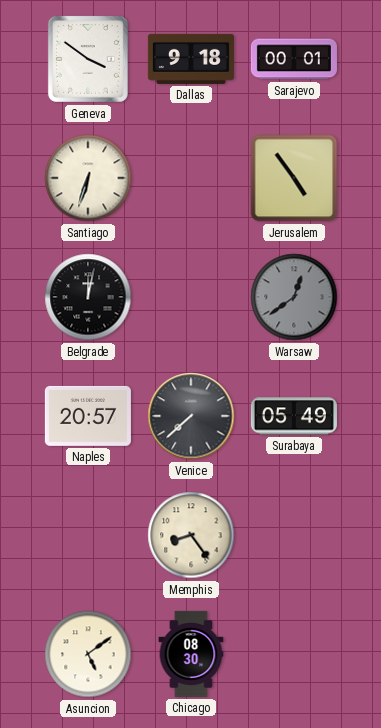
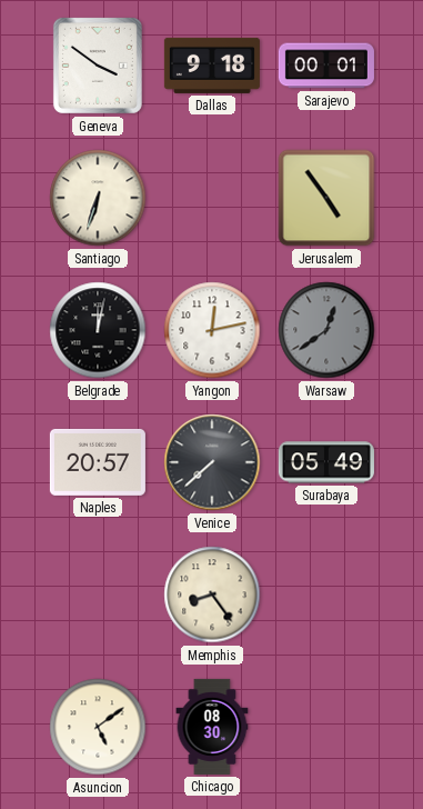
Yangon: none -> 12:13
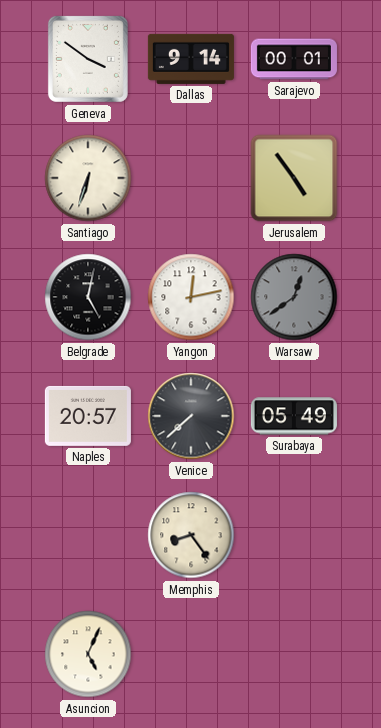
Dallas: 9:18 -> 9:14
Belgrade: 12:02 -> 5:02
Asuncion: 5:09 -> 5:04
Chicago: 08:30 -> none
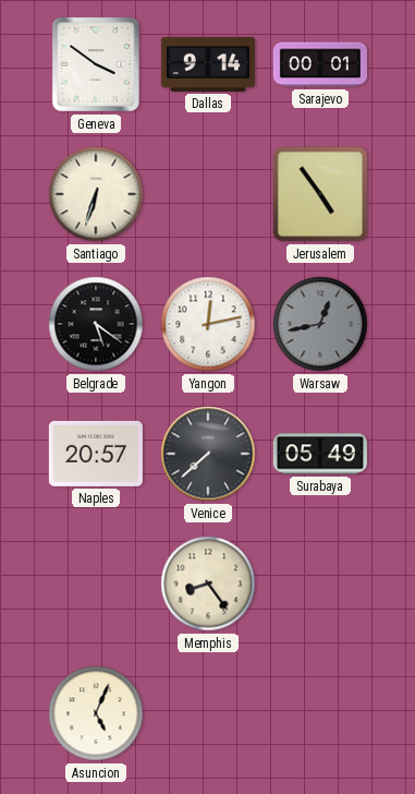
Belgrade: 5:02 -> 5:21
Warsaw: 12:39 -> 12:43
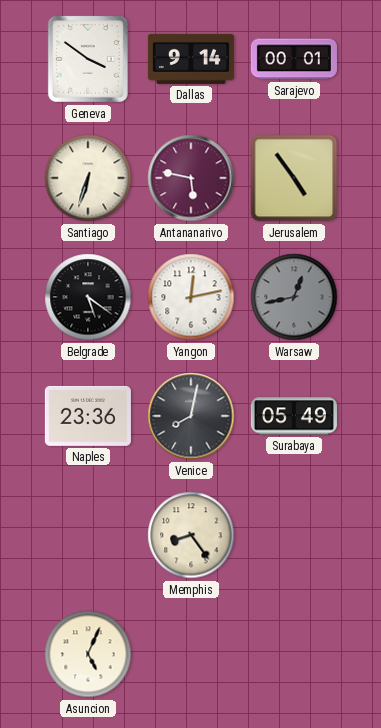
Antananarivo: none -> 5:47
Naples: 20:57 -> 23:36
Venice: 7:38 -> 8:02
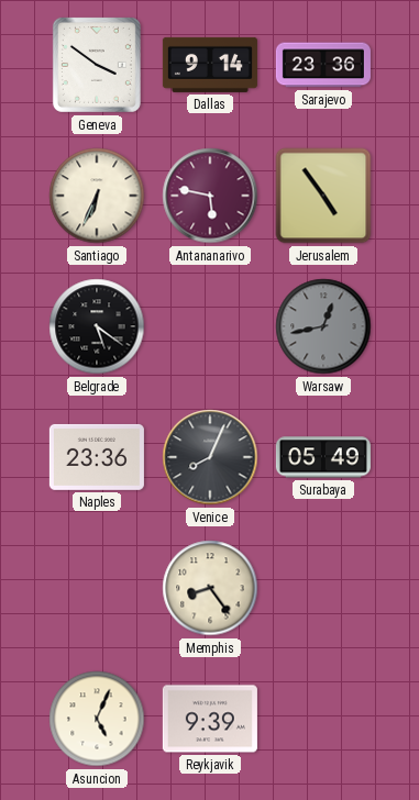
Sarajevo: 00:01 -> 23:36
Santiago: 6:33 -> 6:34
Yangon: 12:13 -> none
Venice: 8:02 -> 8:04
Reykjavik: none -> 9:39
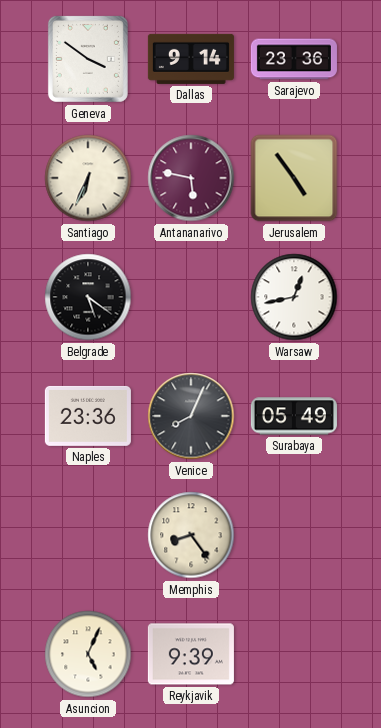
Warsaw dial: grey -> white
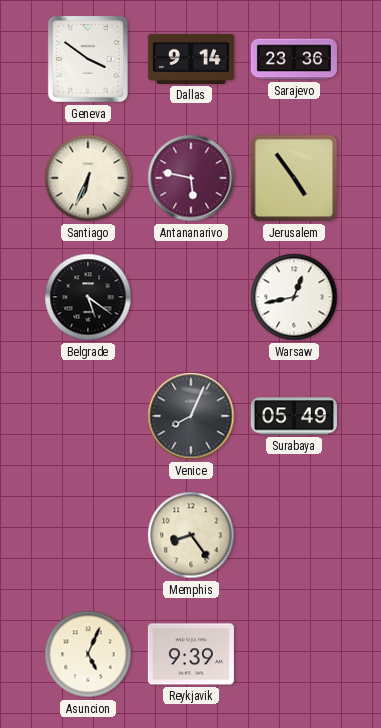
Naples: 23:36 -> none
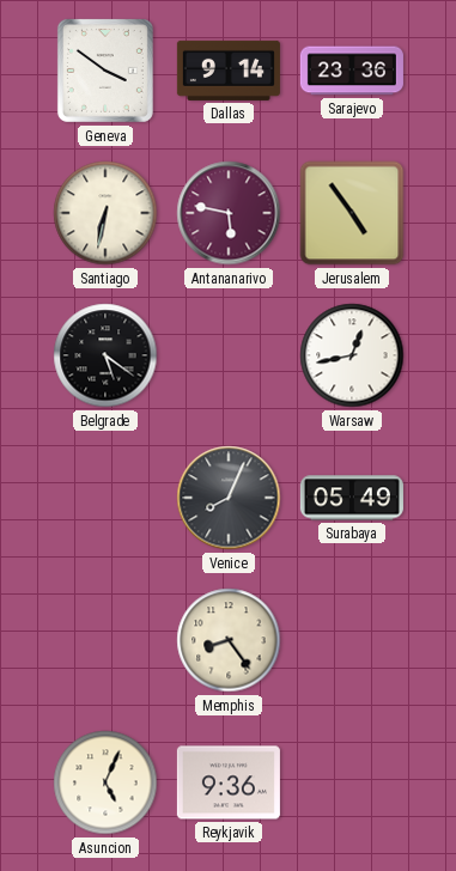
Santiago: 6:34 -> 6:32
Reykjavik: 9:39 -> 9:36
